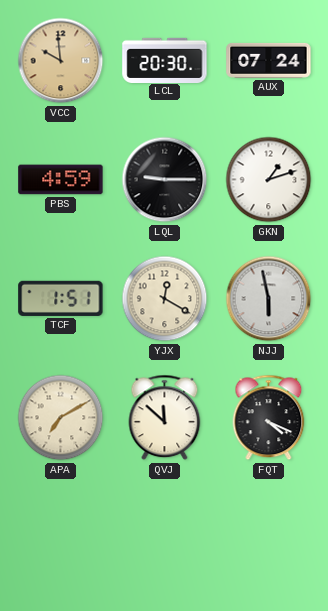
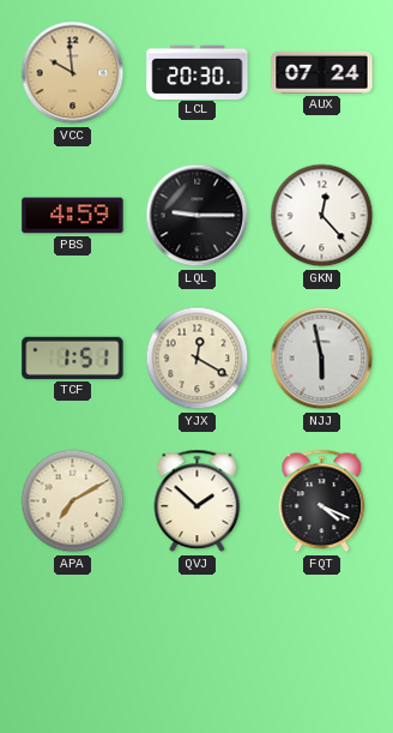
GKN: 1:12 -> 12:23
QVJ: 11:52 -> 1:52
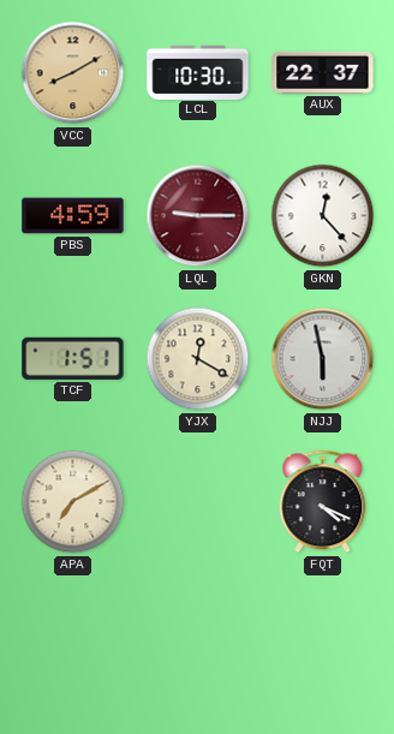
VCC: 9:59 -> 8:10
LCL: 20:30 -> 10:30
AUX: 07:24 -> 22:37
LQL dial: black -> burgundy
QVJ: 1:52 -> none
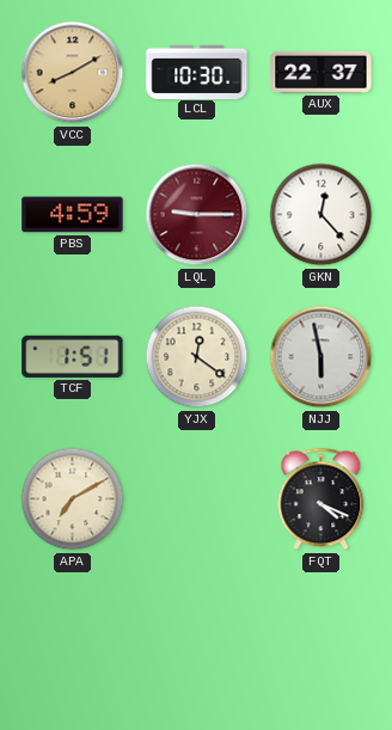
YJX: 12:20 -> 12:21
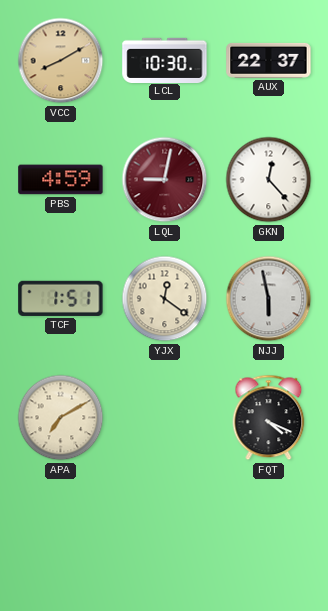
LQL: 9:15 -> 9:02
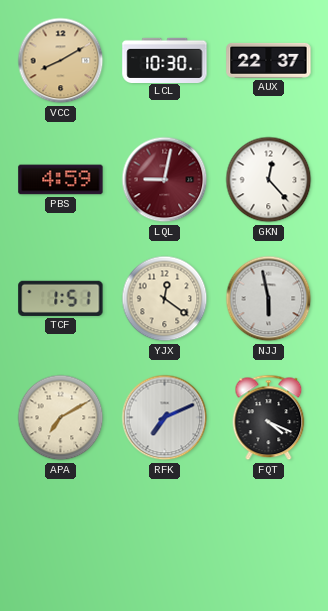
RFK: none -> 7:11
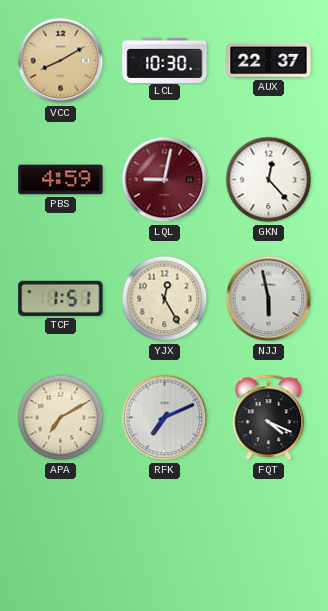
YJX: 12:21 -> 12:25
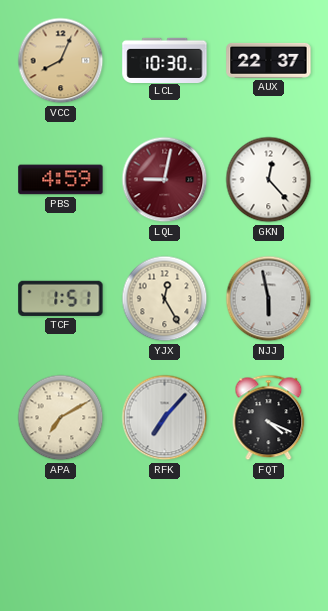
VCC: 8:10 -> 8:04
RFK: 7:11 -> 7:07
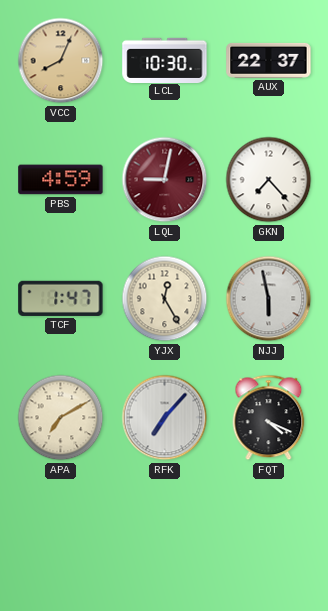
GKN: 12:23 -> 7:23
TCF: 1:51 -> 1:47
